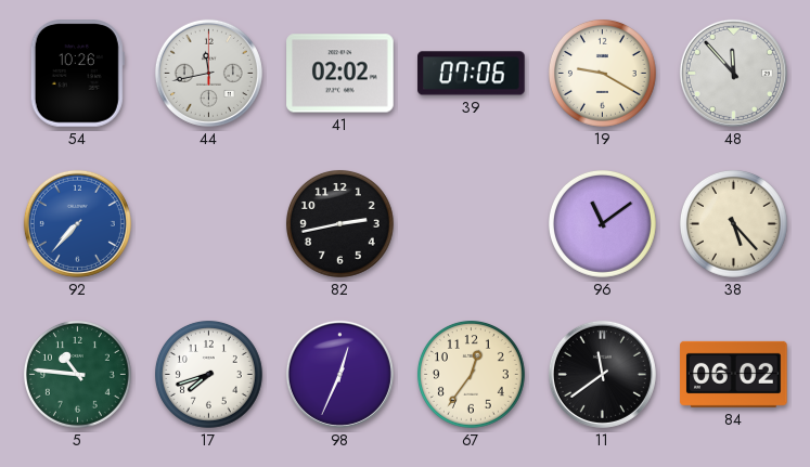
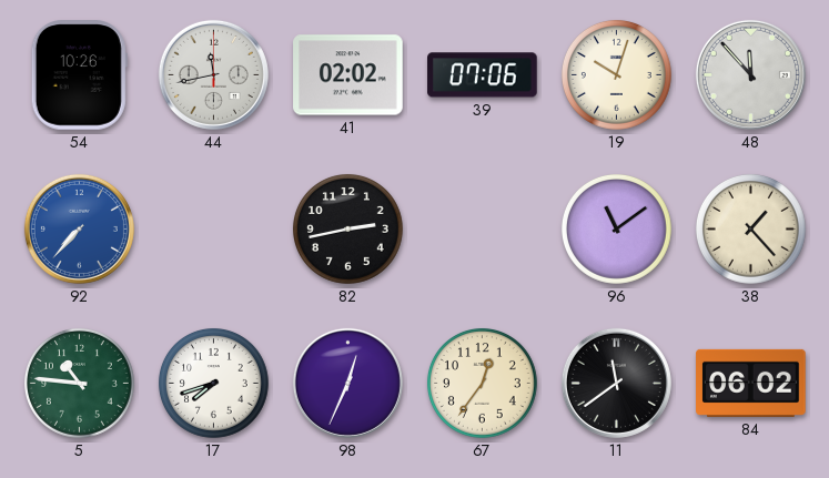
19: 9:20 -> 10:03
38: 5:23 -> 1:23
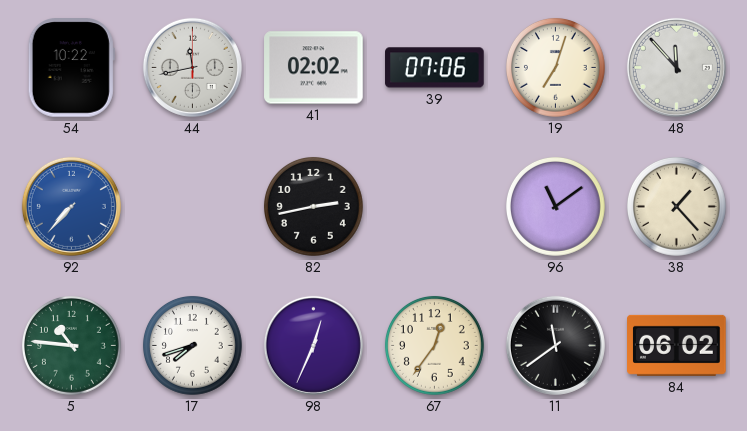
54: 10:26 -> 10:22
19: 10:03 -> 7:03
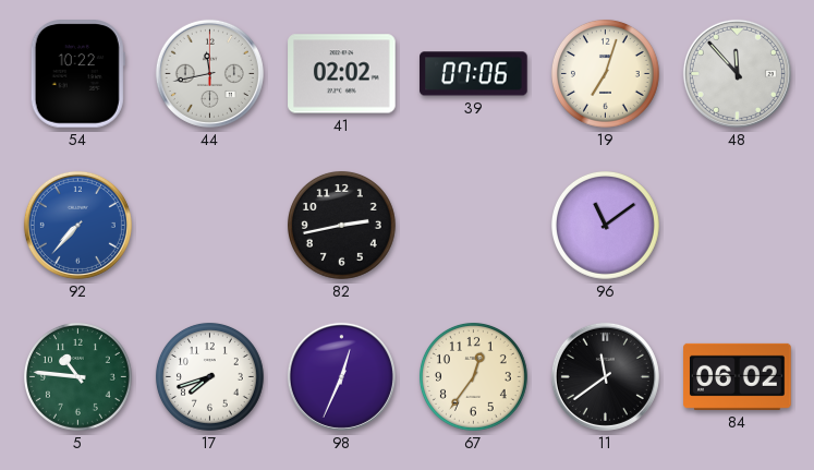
38: 1:23 -> none
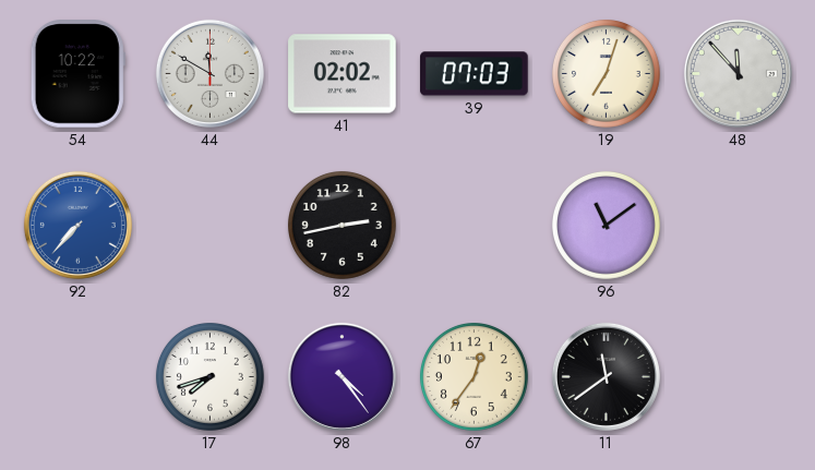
44: 11:43 -> 11:50
39: 07:06 -> 07:03
5: 10:46 -> none
98: 12:34 -> 4:24
84: 06:02 -> none
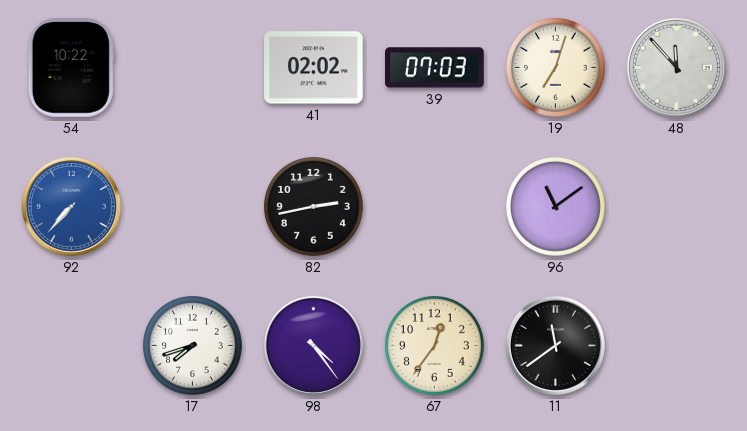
44: 11:50 -> none
